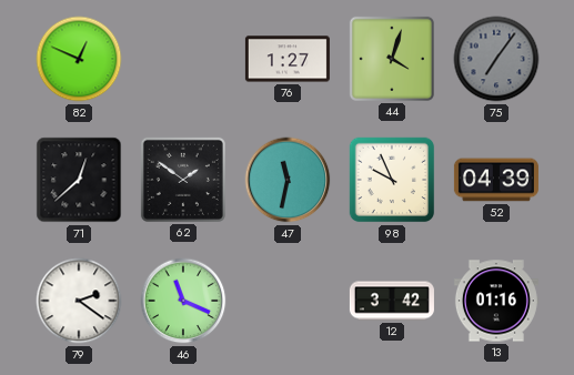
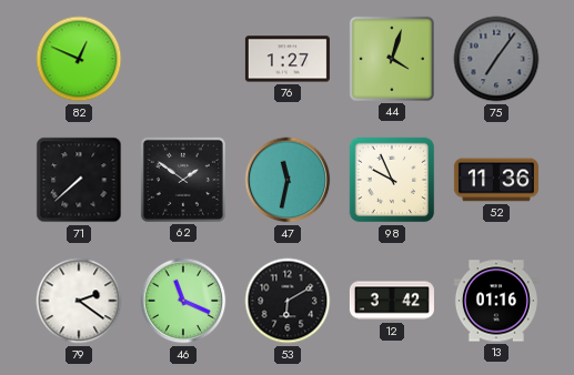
71: 12:38 -> 7:38
52: 04:39 -> 11:36
53: none -> 6:10
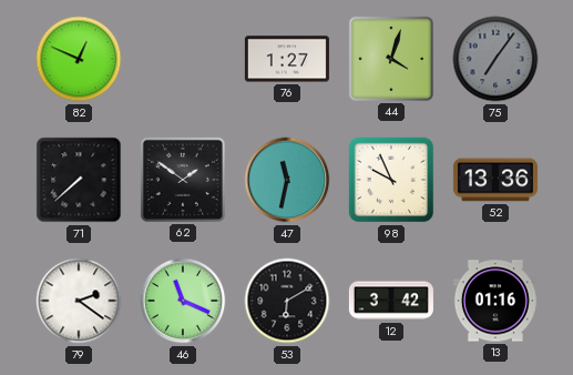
52: 11:36 -> 13:36
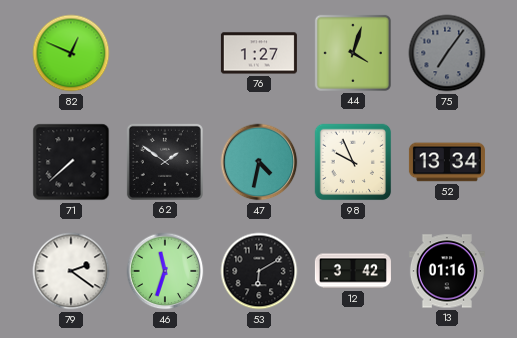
47: 11:32 -> 4:32
52: 13:36 -> 13:34
46: 11:19 -> 11:33
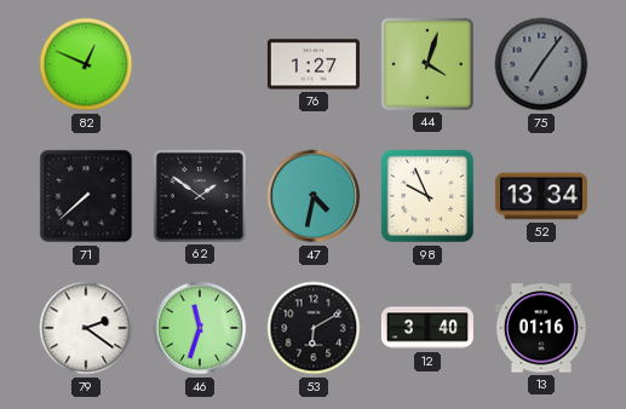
12: 3:42 -> 3:40
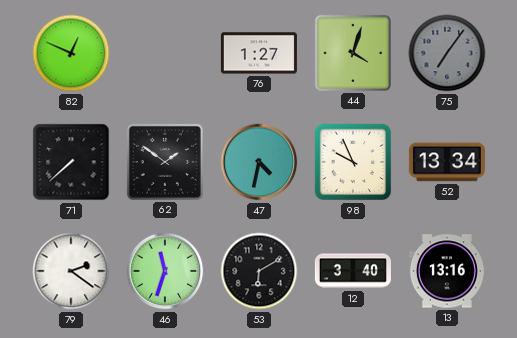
13: 01:16 -> 13:16
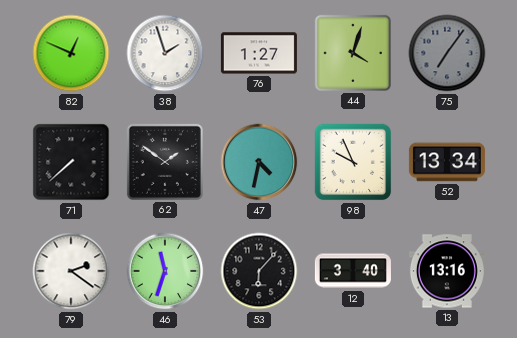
38: none -> 1:57
53: 6:10 -> 6:07
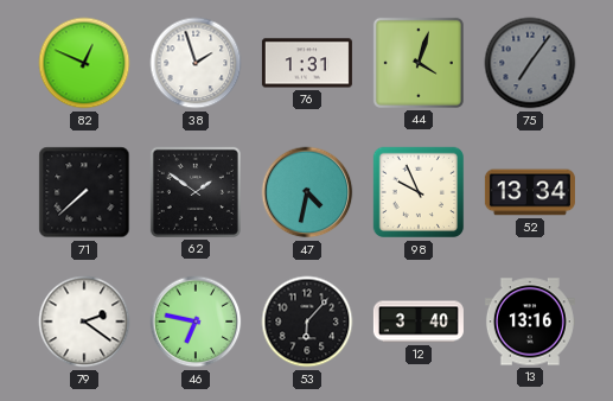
76: 1:27 -> 1:31
46: 11:33 -> 6:47
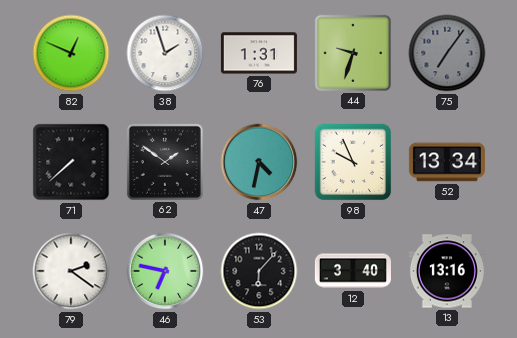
44: 4:03 -> 9:33
